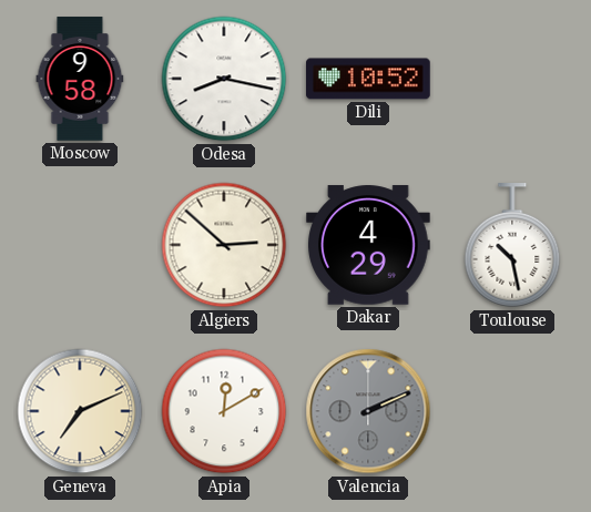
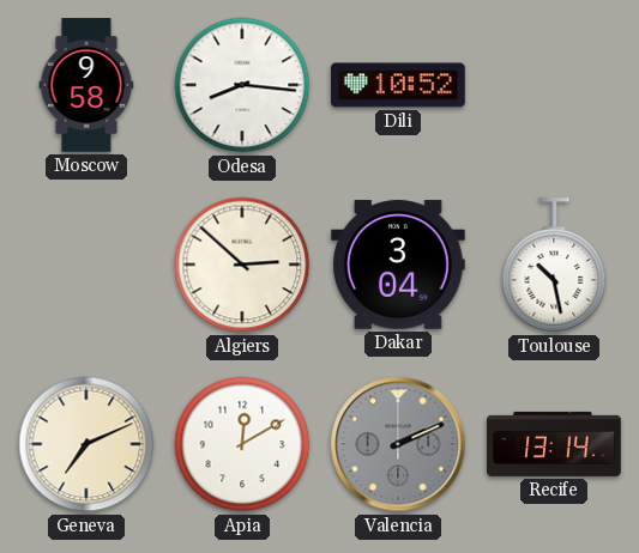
Odesa: 8:17 -> 8:16
Dakar: 4:29 -> 3:04
Recife: none -> 13:14
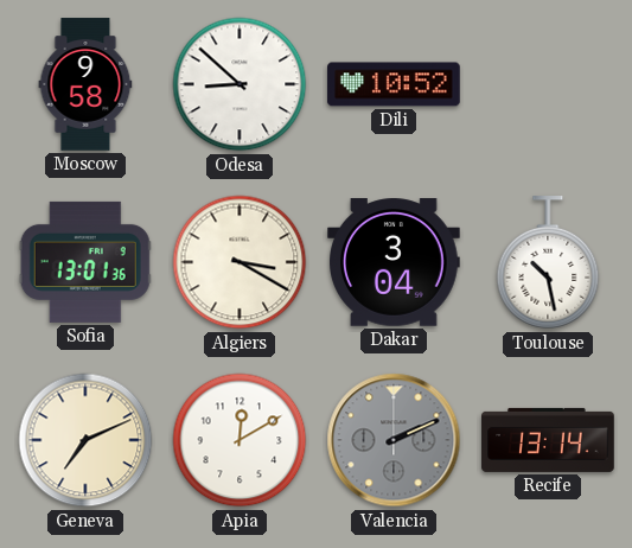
Odesa: 8:16 -> 8:52
Sofia: none -> 13:01
Algiers: 2:52 -> 3:20
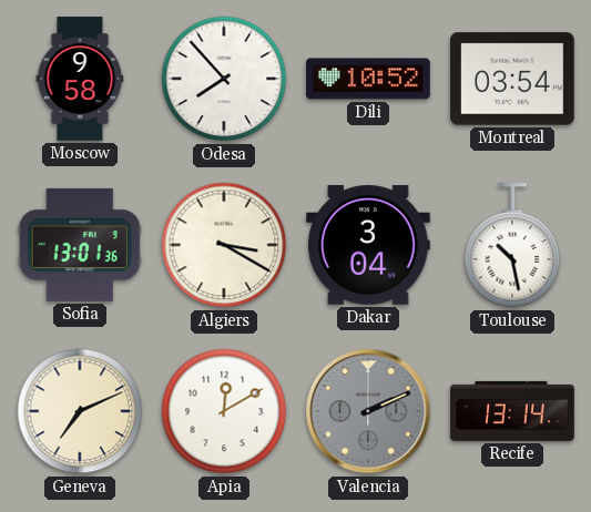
Odesa: 8:52 -> 7:53
Montreal: none -> 03:54
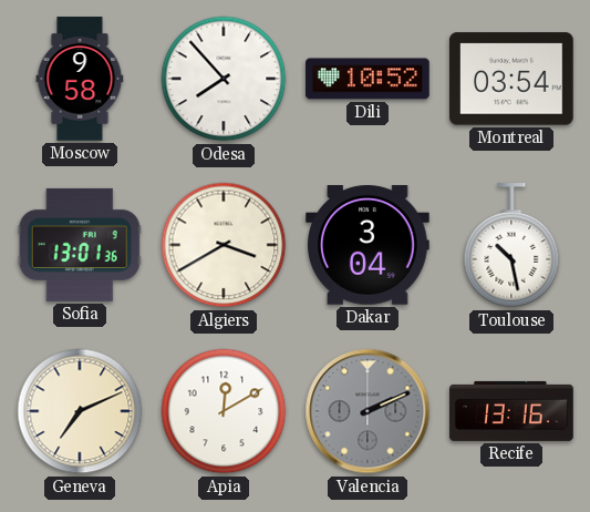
Algiers: 3:20 -> 3:40
Recife: 13:14 -> 13:16
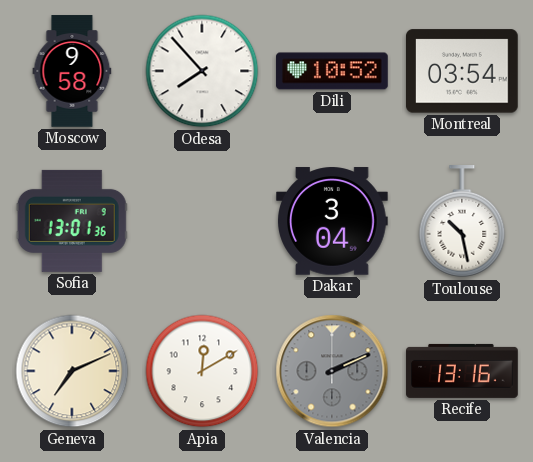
Algiers: 3:40 -> none
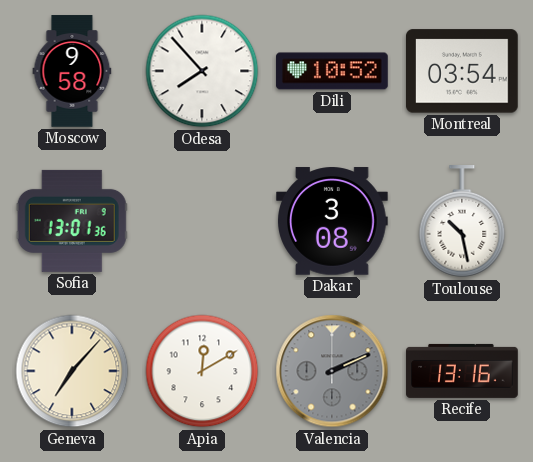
Dakar: 3:04 -> 3:08
Geneva: 7:11 -> 7:07
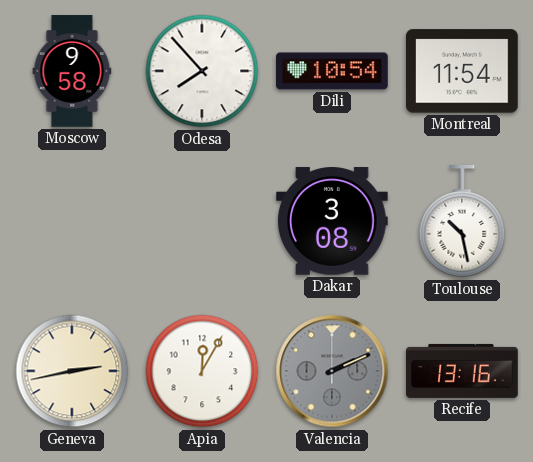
Dili: 10:52 -> 10:54
Montreal: 03:54 -> 11:54
Sofia: 13:01 -> none
Geneva: 7:07 -> 2:43
Apia: 12:10 -> 12:05
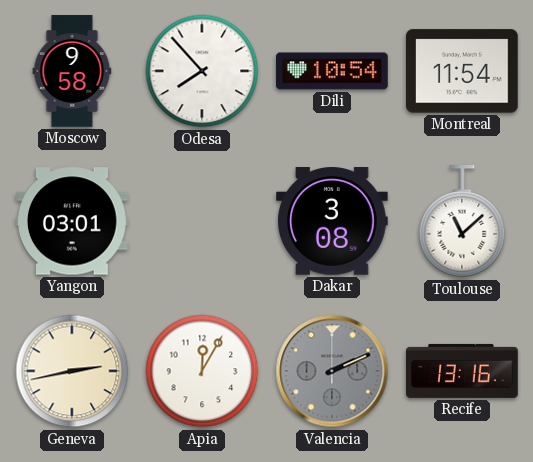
Yangon: none -> 03:01
Toulouse: 10:28 -> 11:08
